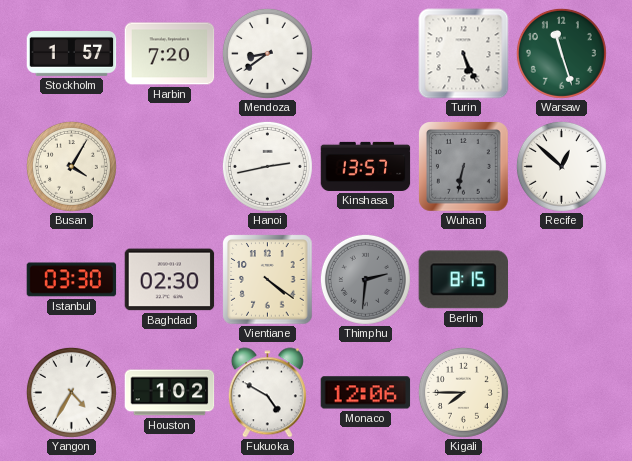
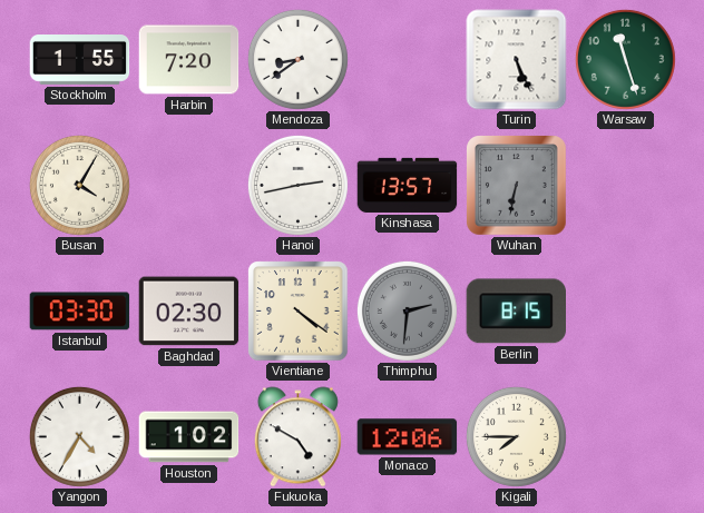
Stockholm: 1:57 -> 1:55
Recife: 12:52 -> none
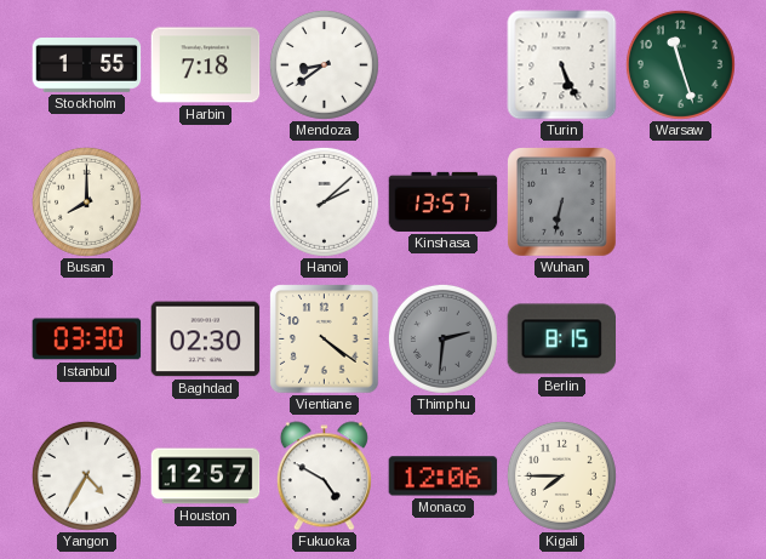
Harbin: 7:20 -> 7:18
Busan: 4:05 -> 8:00
Hanoi: 2:43 -> 2:08
Houston: 1:02 -> 12:57
